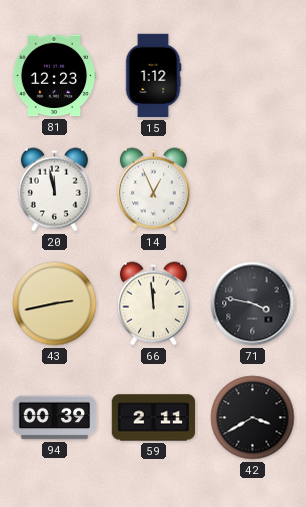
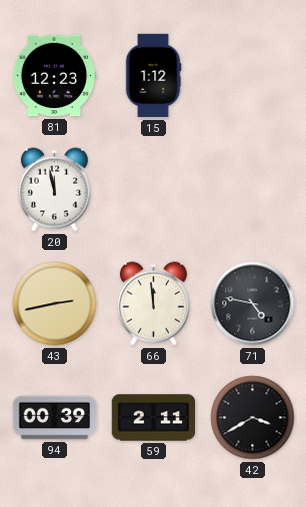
14: 12:56 -> none
71: 3:47 -> 4:47
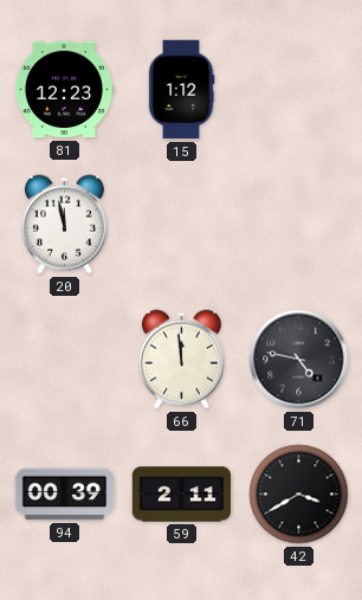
43: 2:43 -> none
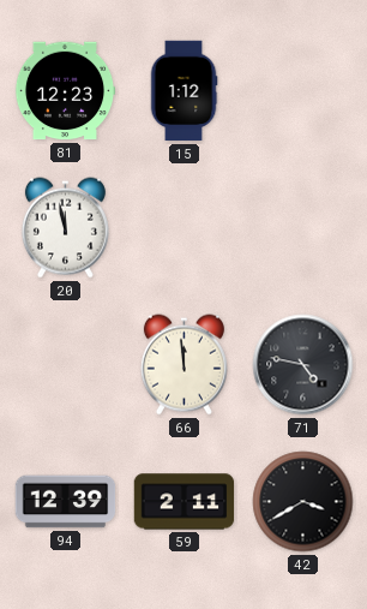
94: 00:39 -> 12:39
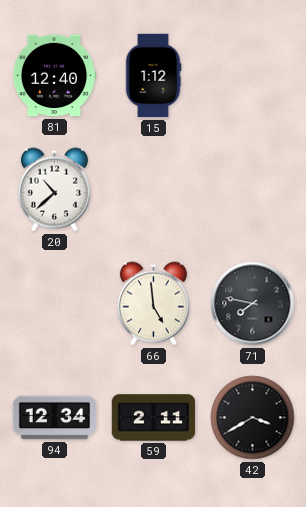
81: 12:23 -> 12:40
20: 11:58 -> 10:38
66: 11:59 -> 4:59
71: 4:47 -> 7:47
94: 12:39 -> 12:34
